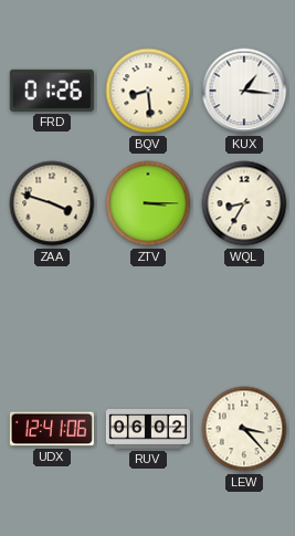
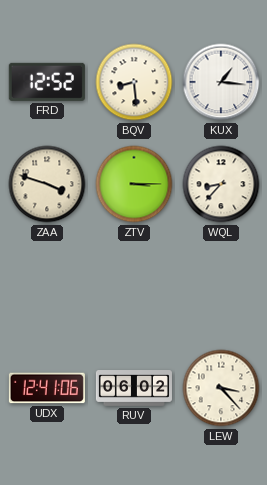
FRD: 01:26 -> 12:52
WQL: 8:35 -> 8:37
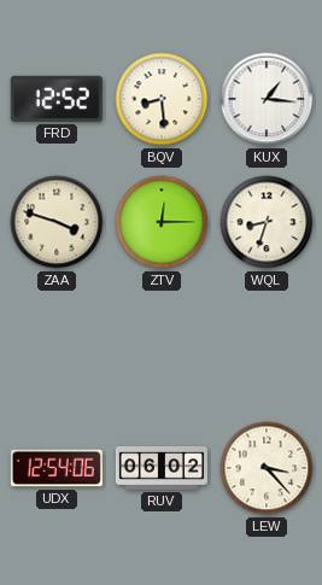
ZTV: 3:15 -> 12:15
WQL: 8:37 -> 8:33
UDX: 12:41 -> 12:54
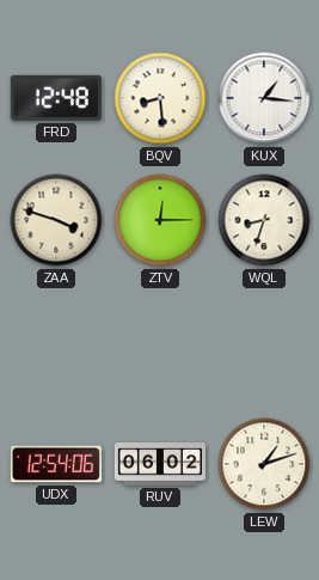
FRD: 12:52 -> 12:48
LEW: 3:23 -> 1:12
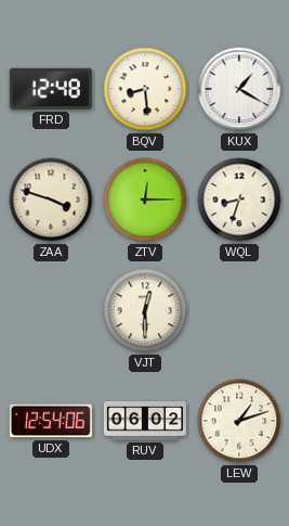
KUX: 1:16 -> 1:20
VJT: none -> 12:30
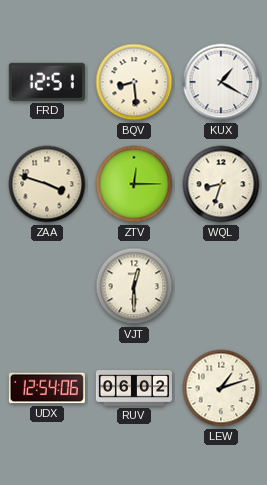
FRD: 12:48 -> 12:51
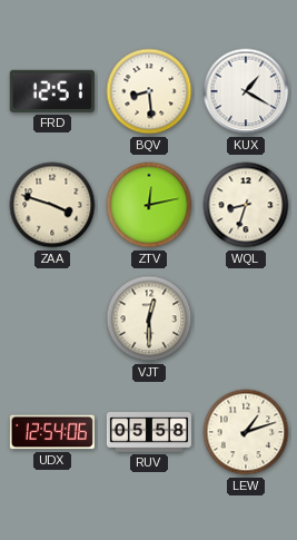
ZTV: 12:15 -> 12:13
RUV: 06:02 -> 05:58
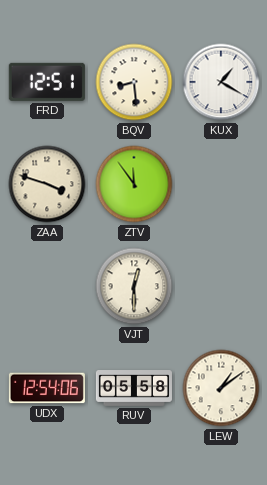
ZTV: 12:13 -> 11:54
WQL: 8:33 -> none
LEW: 1:12 -> 1:09
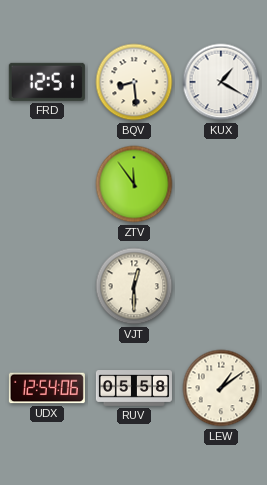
ZAA: 3:48 -> none
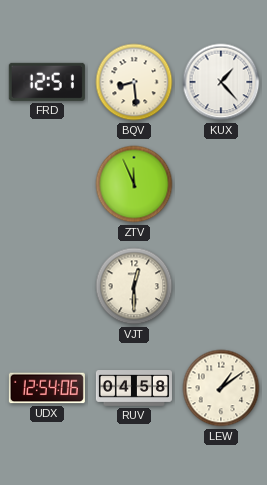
KUX: 1:20 -> 1:23
ZTV: 11:54 -> 11:56
RUV: 05:58 -> 04:58
